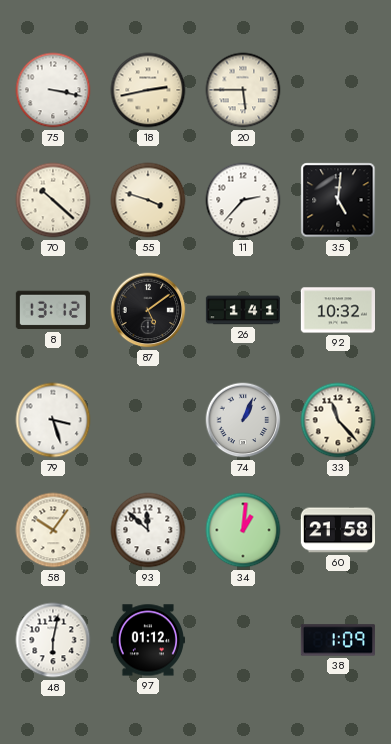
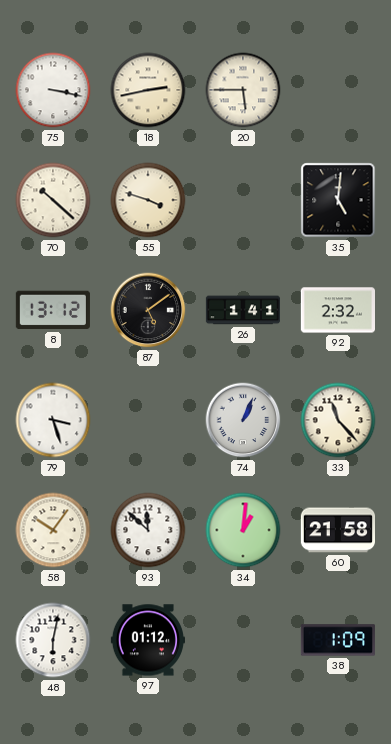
11: 2:37 -> none
92: 10:32 -> 2:32
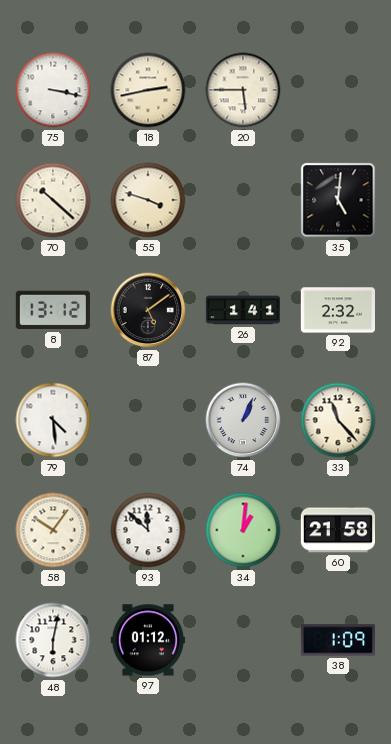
79: 3:27 -> 4:29
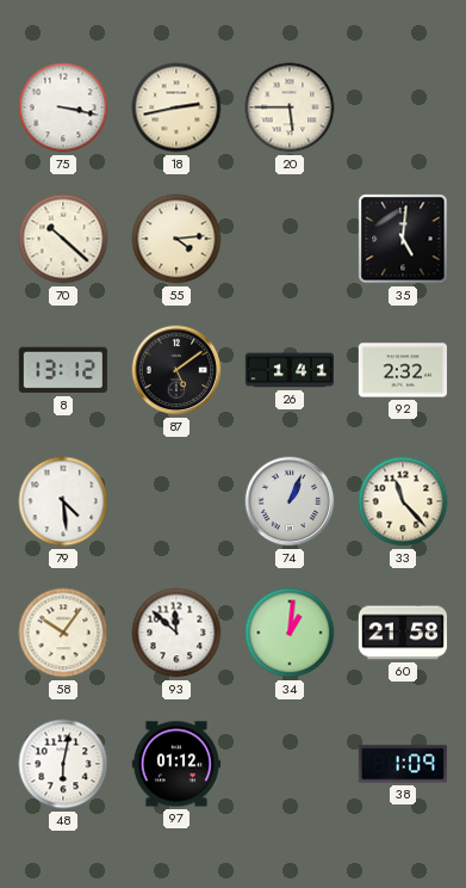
55: 3:48 -> 4:14
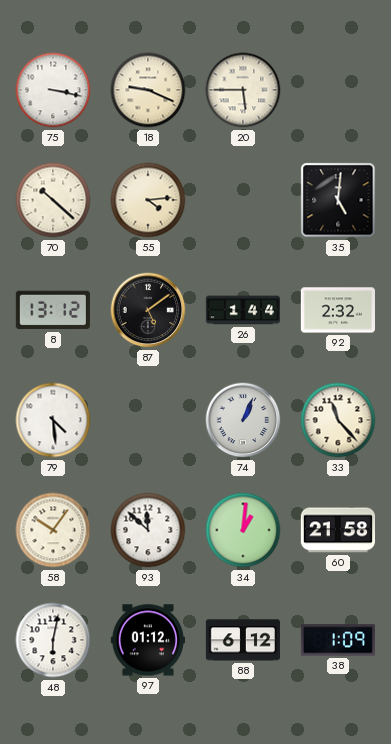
18: 2:43 -> 9:19
26: 1:41 -> 1:44
88: none -> 6:12
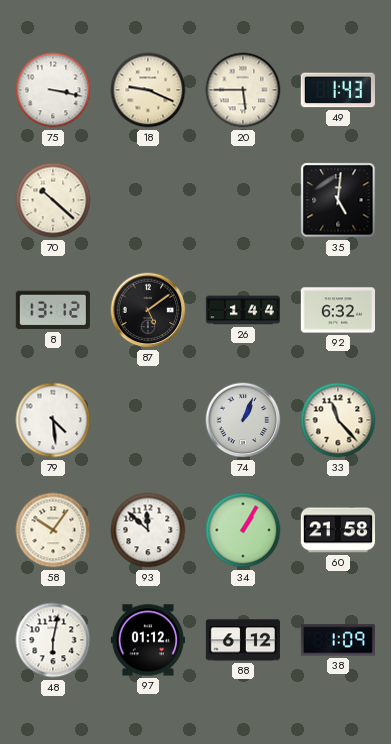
49: none -> 1:43
55: 4:14 -> none
92: 2:32 -> 6:32
34: 1:01 -> 1:05
